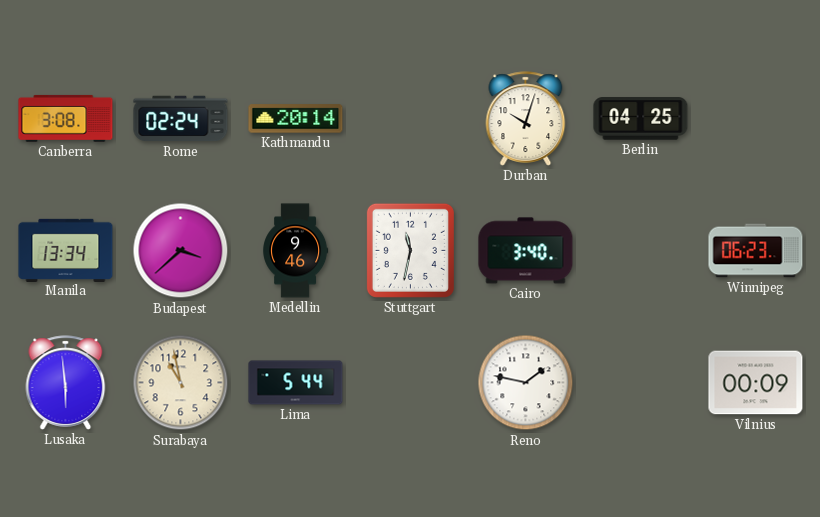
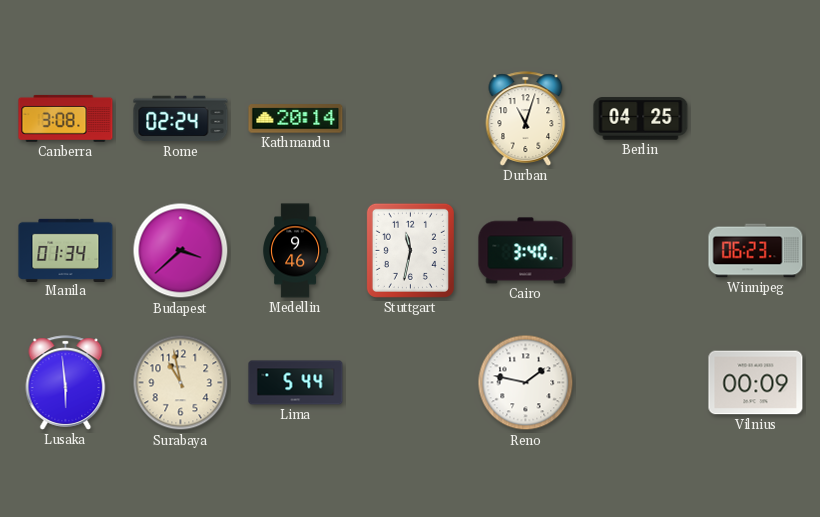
Durban: 10:03 -> 11:03
Manila: 13:34 -> 01:34
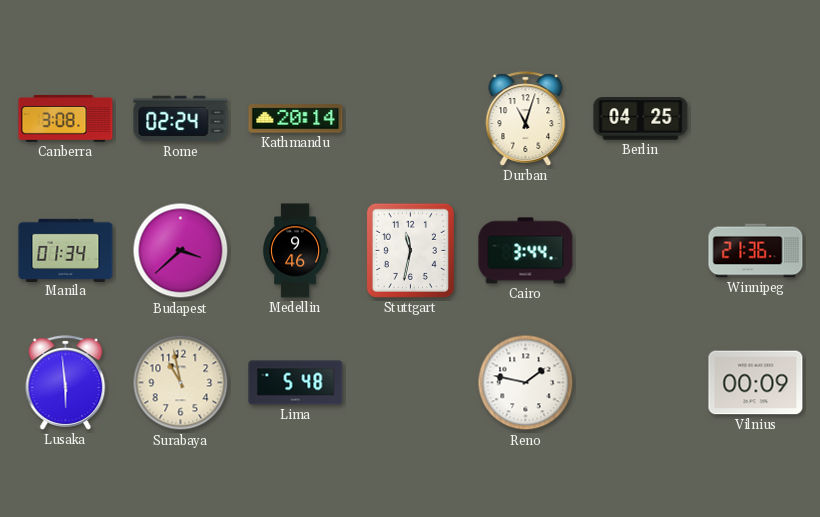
Cairo: 3:40 -> 3:44
Winnipeg: 06:23 -> 21:36
Lima: 5:44 -> 5:48
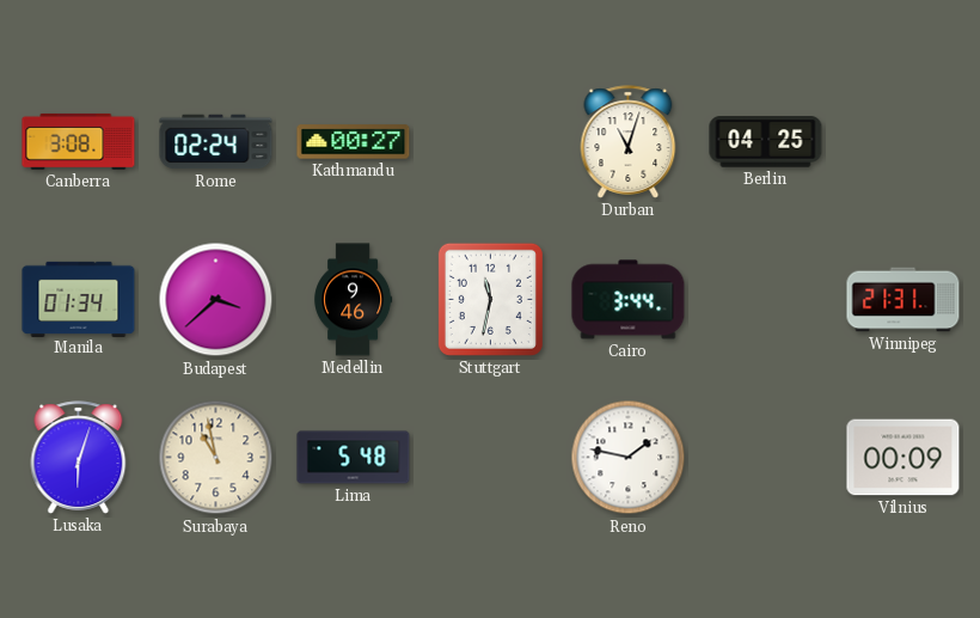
Kathmandu: 20:14 -> 00:27
Winnipeg: 21:36 -> 21:31
Lusaka: 5:59 -> 6:03
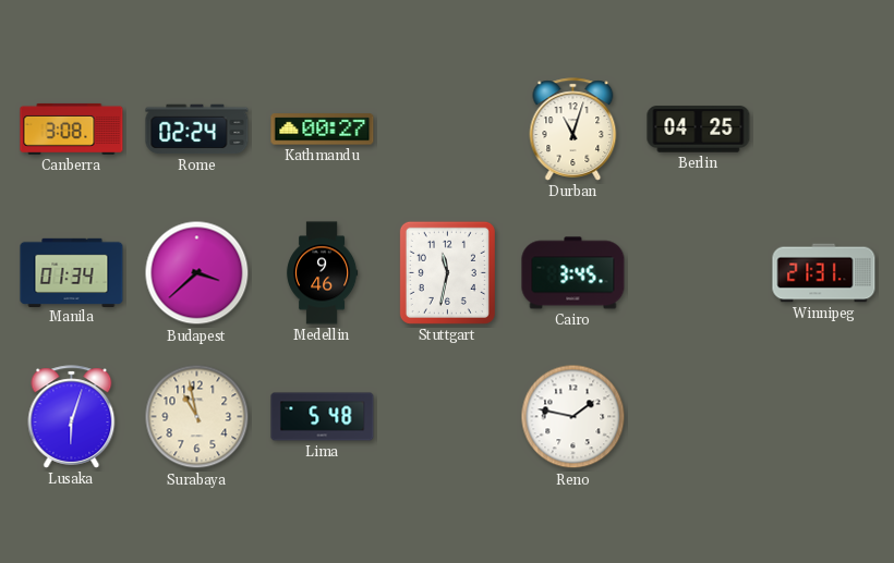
Cairo: 3:44 -> 3:45
Vilnius: 00:09 -> none
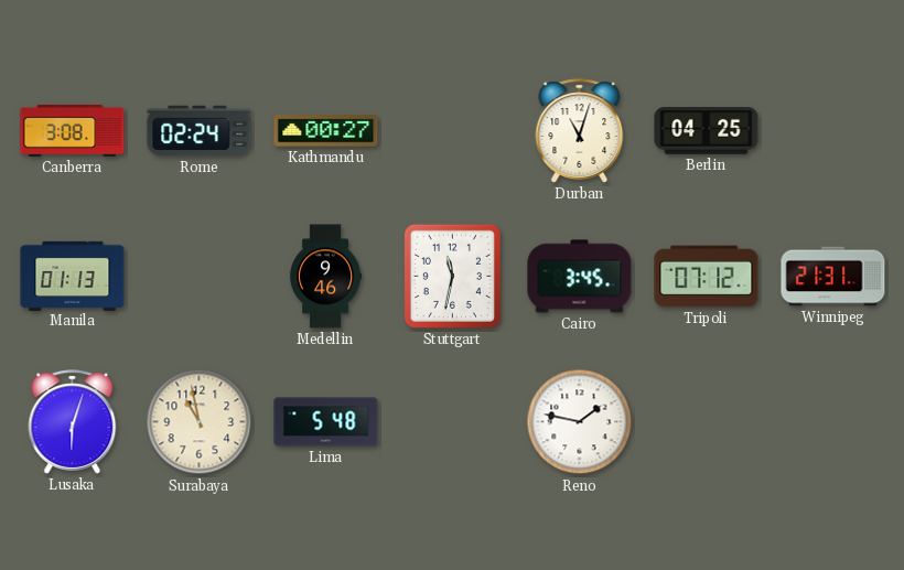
Manila: 01:34 -> 01:13
Budapest: 3:38 -> none
Tripoli: none -> 07:12
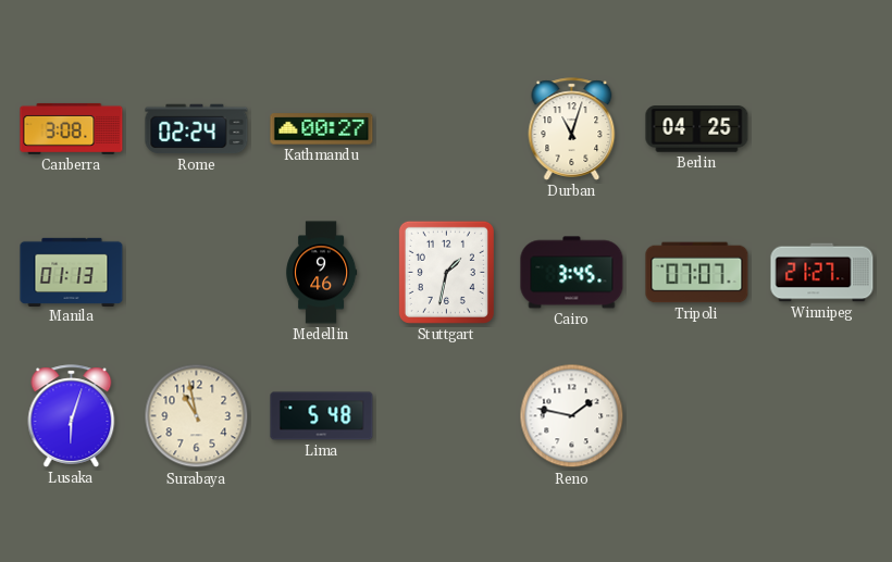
Stuttgart: 11:32 -> 1:32
Tripoli: 07:12 -> 07:07
Winnipeg: 21:31 -> 21:27
